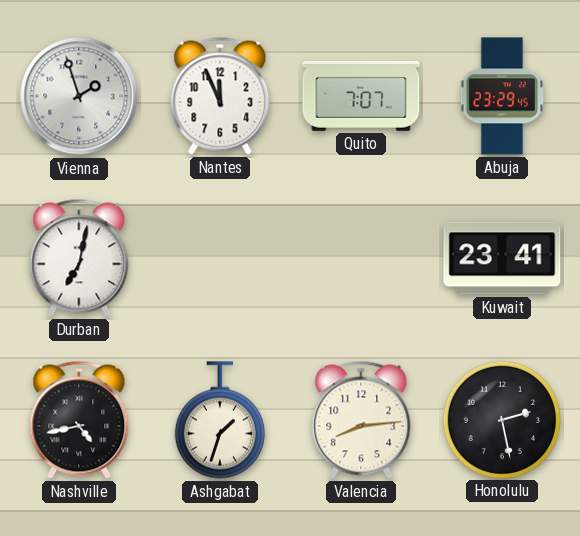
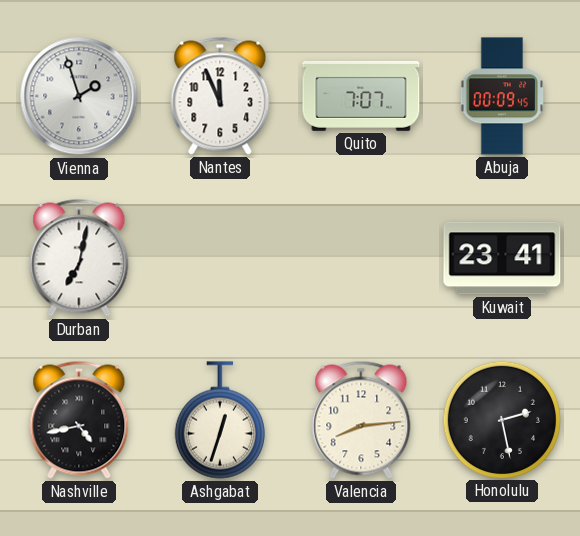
Abuja: 23:29 -> 00:09
Ashgabat: 1:33 -> 12:33
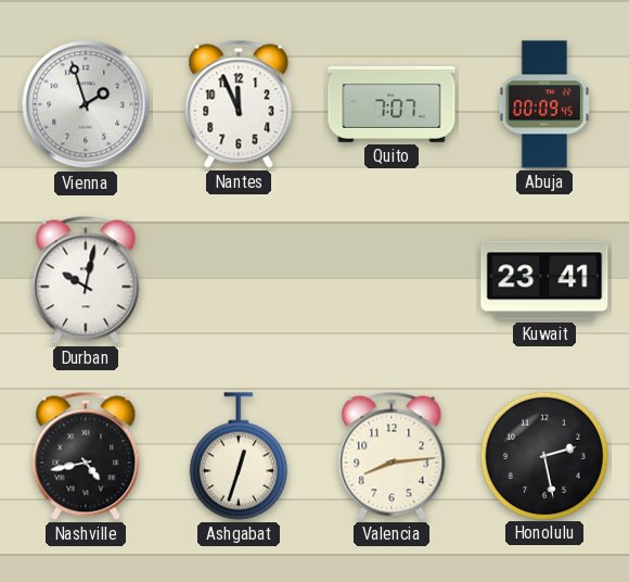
Durban: 7:02 -> 10:02
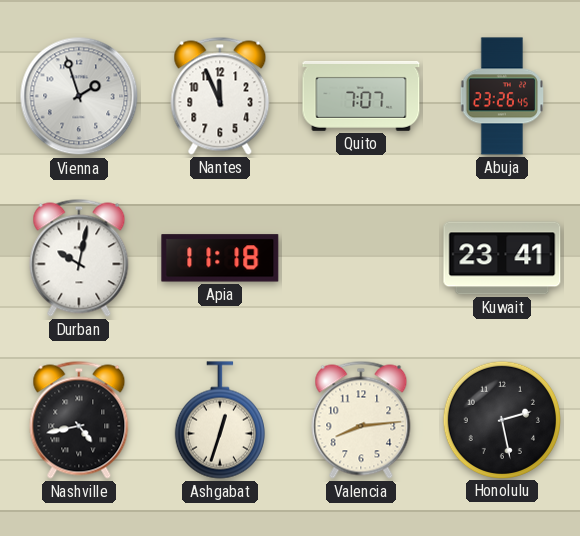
Abuja: 00:09 -> 23:26
Apia: none -> 11:18
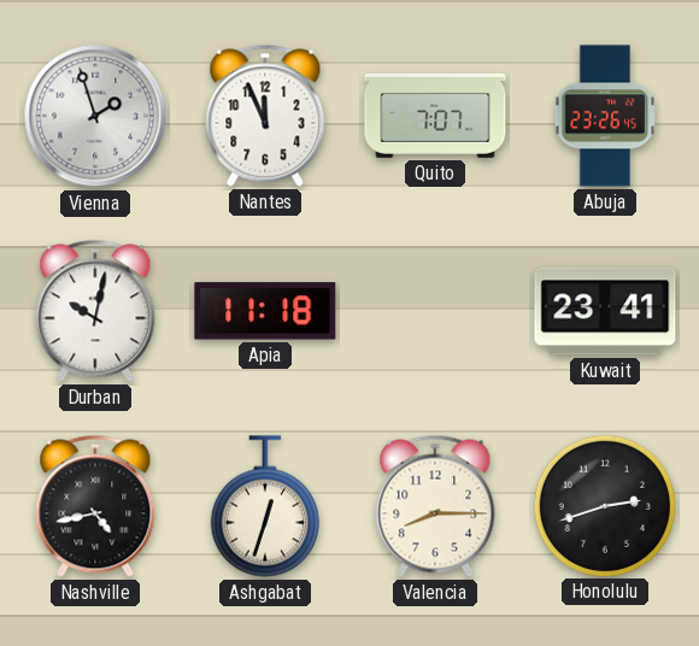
Valencia: 8:14 -> 8:15
Honolulu: 2:28 -> 2:42
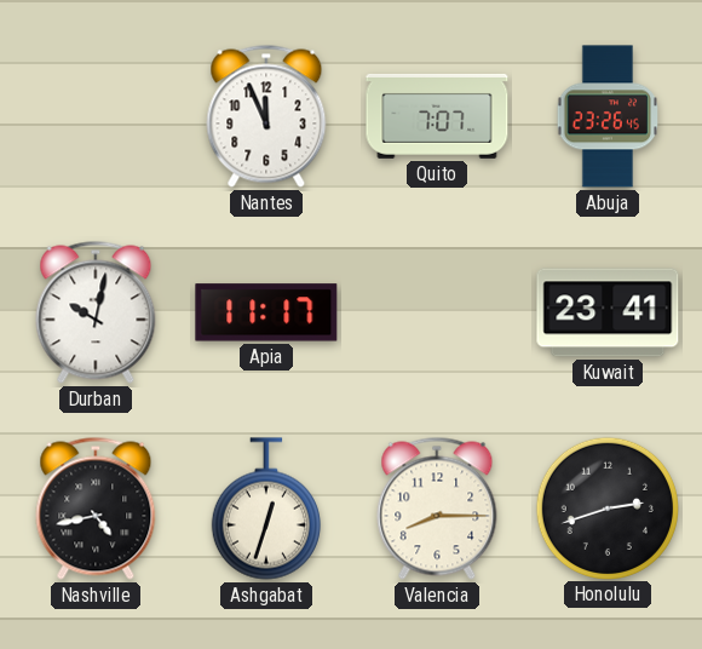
Vienna: 1:57 -> none
Apia: 11:18 -> 11:17
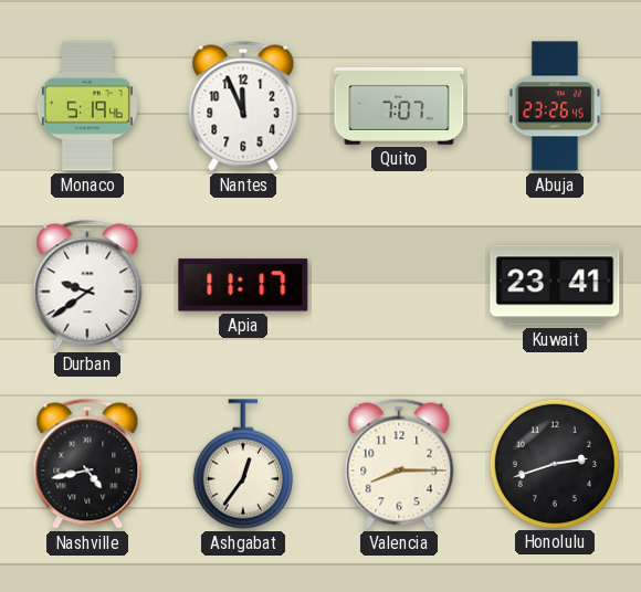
Monaco: none -> 5:19
Durban: 10:02 -> 9:39
Ashgabat: 12:33 -> 12:36
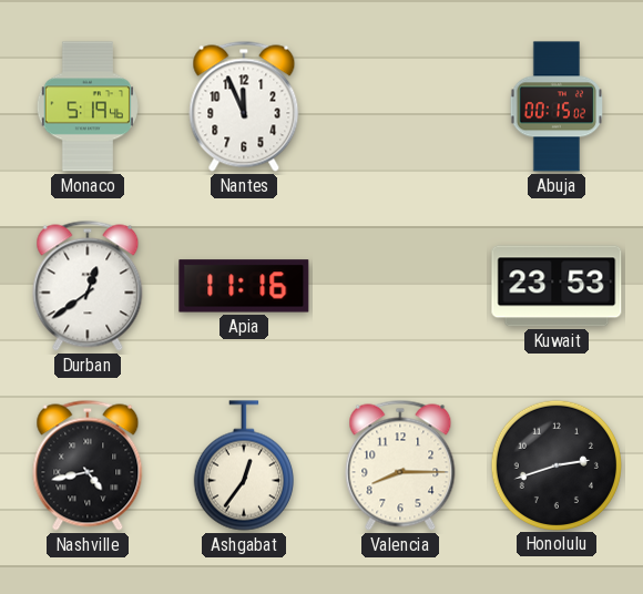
Quito: 7:07 -> none
Abuja: 23:26 -> 00:15
Durban: 9:39 -> 12:39
Apia: 11:17 -> 11:16
Kuwait: 23:41 -> 23:53
